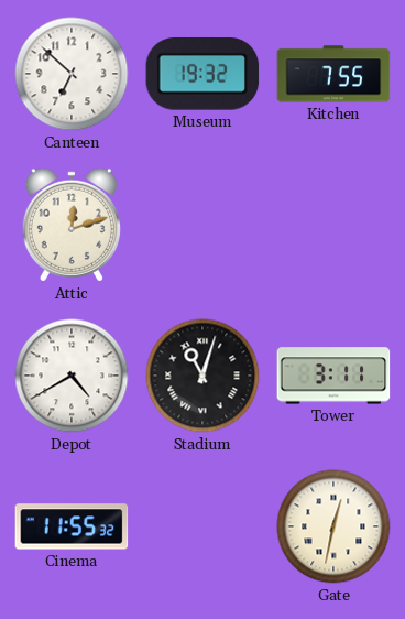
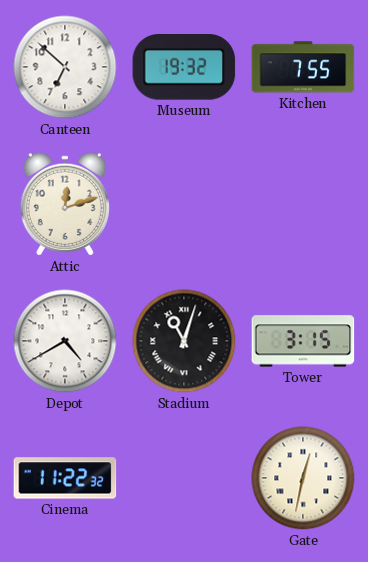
Tower: 3:11 -> 3:15
Cinema: 11:55 -> 11:22
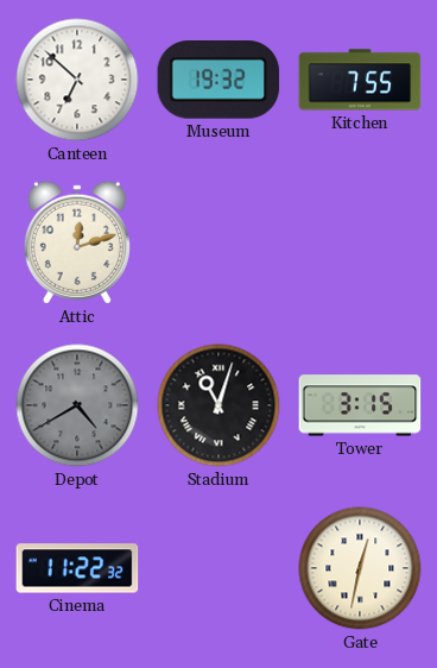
Depot dial: white -> grey
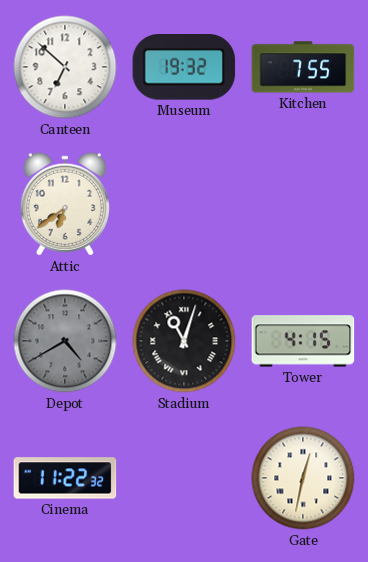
Attic: 12:12 -> 6:39
Tower: 3:15 -> 4:15
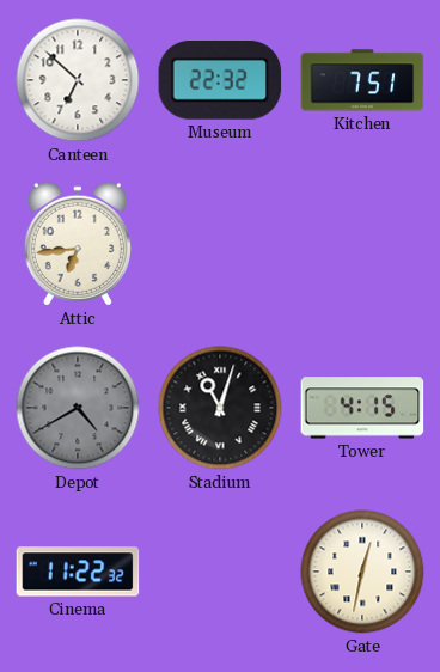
Museum: 19:32 -> 22:32
Kitchen: 7:55 -> 7:51
Attic: 6:39 -> 6:44
